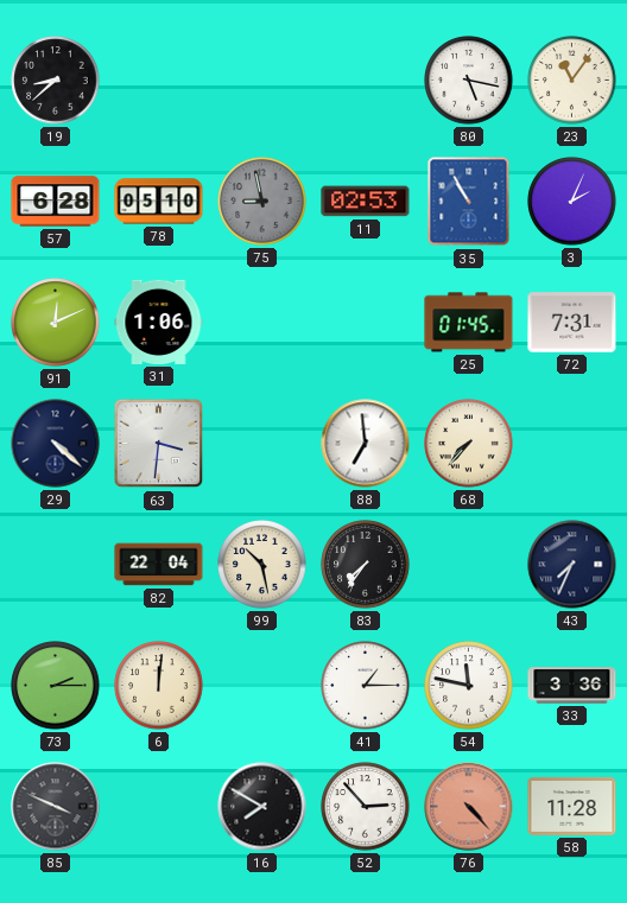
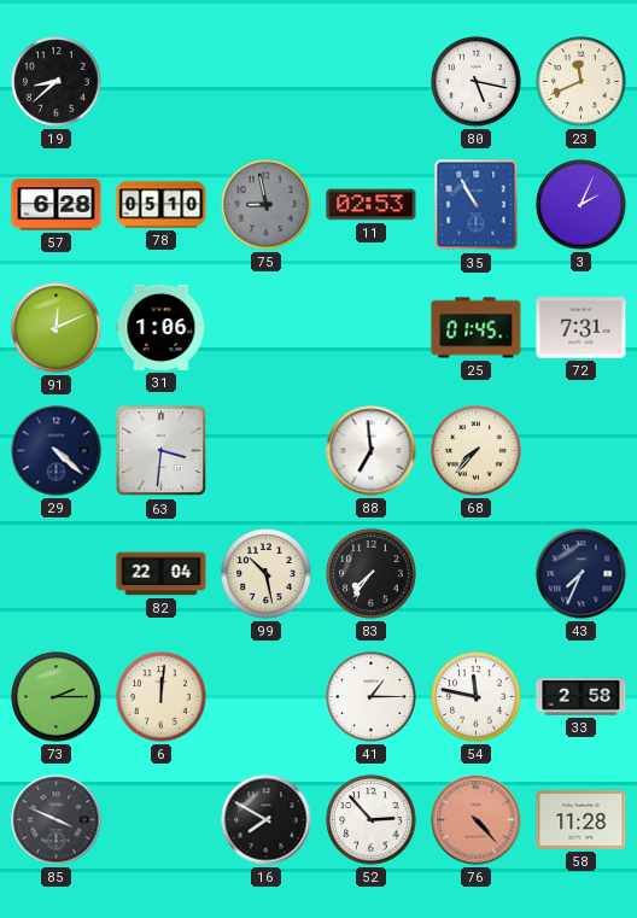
23: 11:06 -> 11:41
33: 3:36 -> 2:58
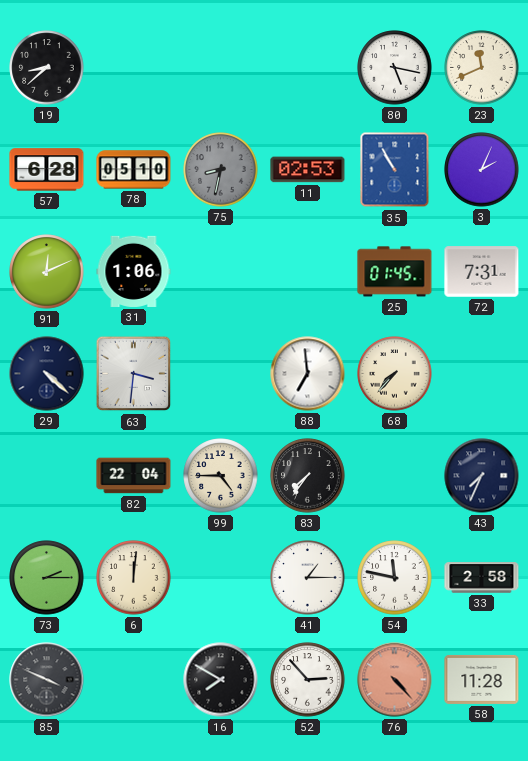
75: 8:58 -> 8:32
99: 10:28 -> 4:45
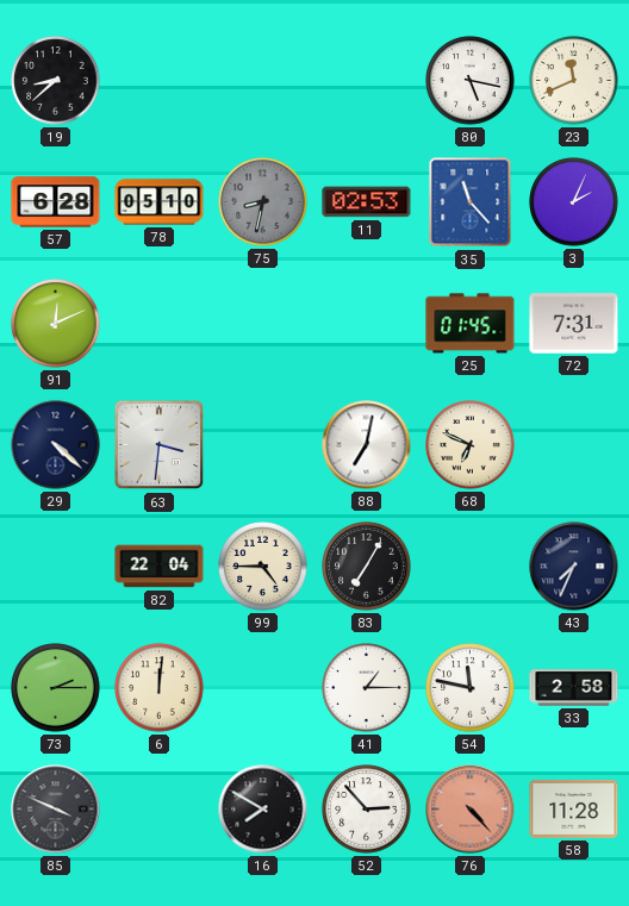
35: 10:55 -> 11:23
31: 1:06 -> none
88: 6:59 -> 7:02
68: 7:37 -> 6:49
83: 7:36 -> 7:05
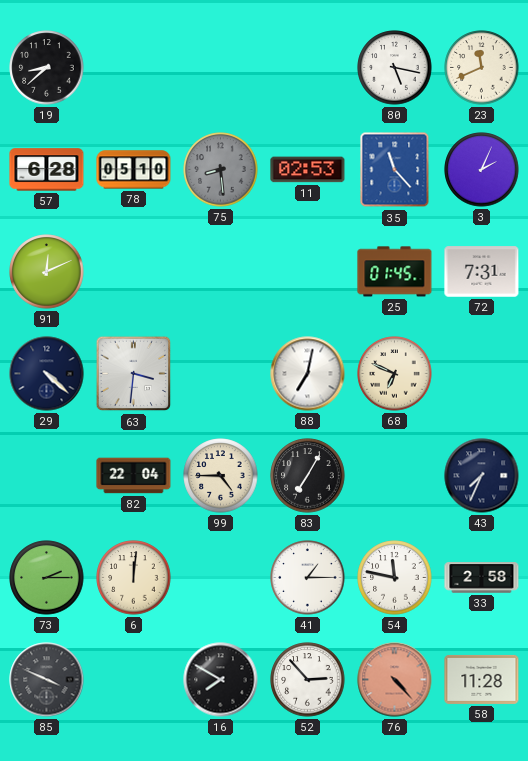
75: 8:32 -> 8:29
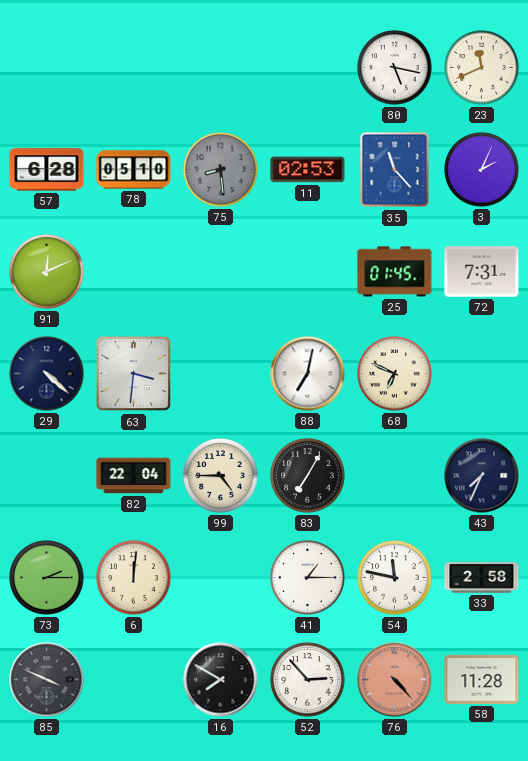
19: 8:38 -> none
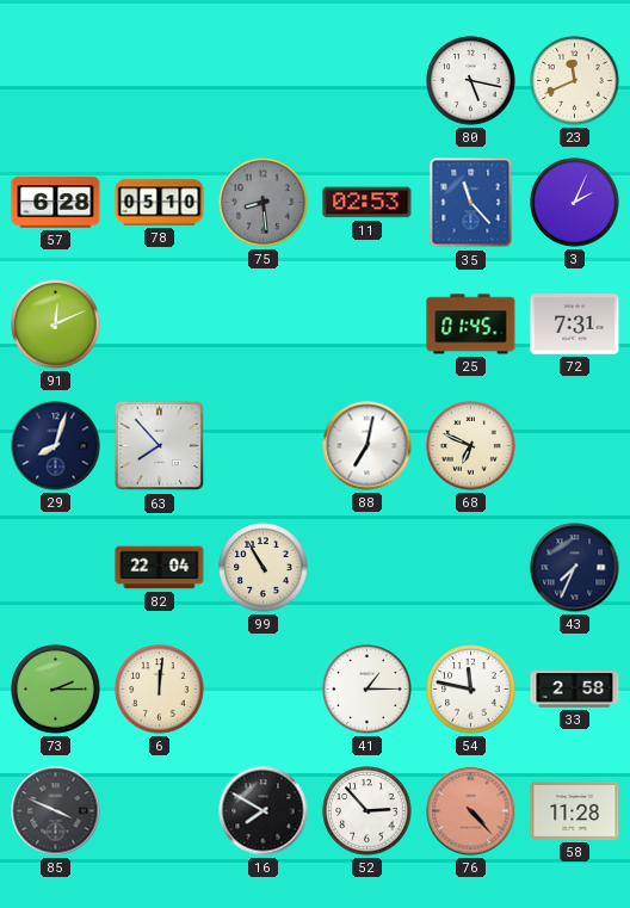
29: 4:22 -> 8:03
63: 3:31 -> 7:53
99: 4:45 -> 10:55
83: 7:05 -> none
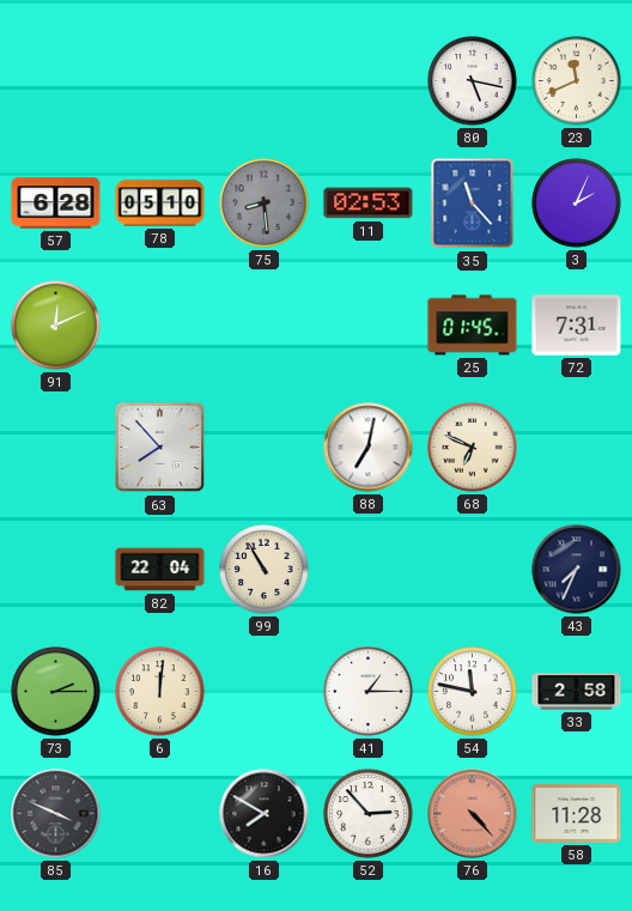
29: 8:03 -> none
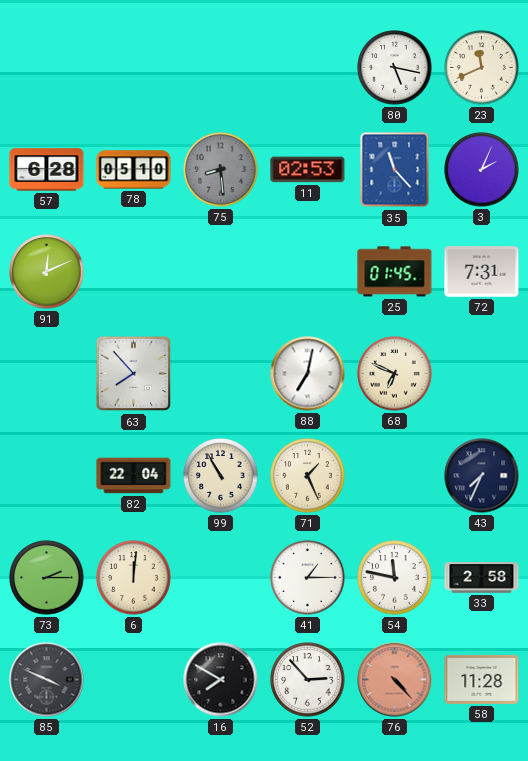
71: none -> 1:26
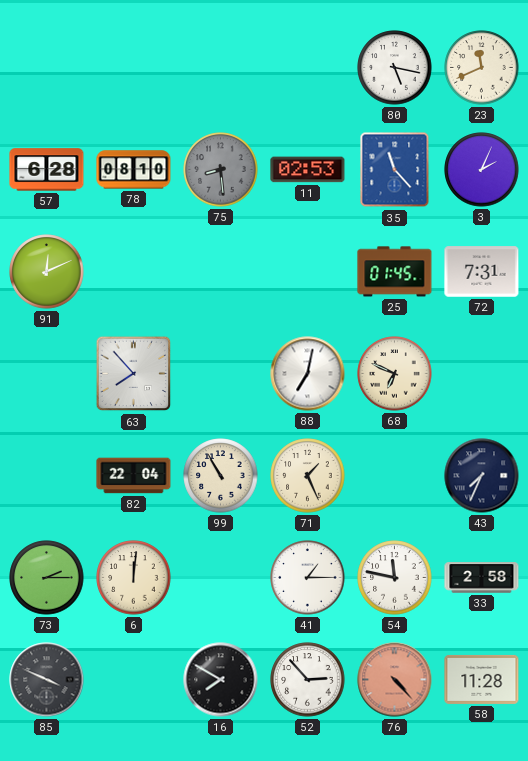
78: 05:10 -> 08:10
